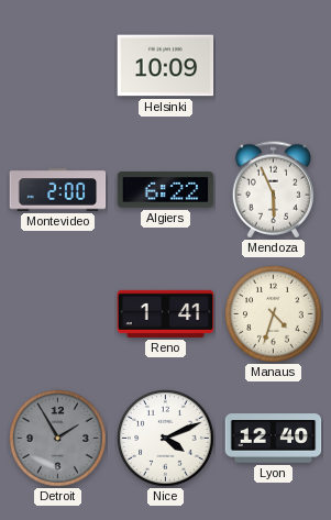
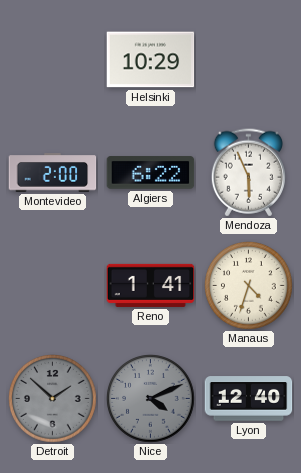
Helsinki: 10:09 -> 10:29
Detroit: 1:55 -> 1:52
Nice dial: white -> grey
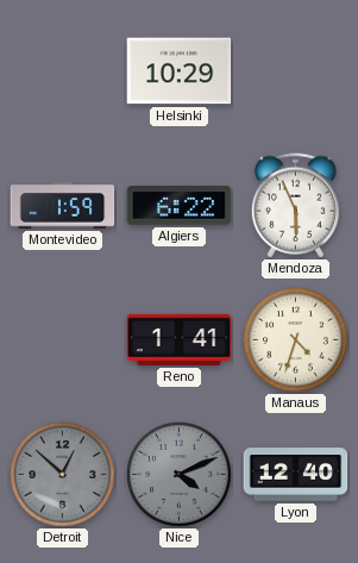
Montevideo: 2:00 -> 1:59
Detroit: 1:52 -> 12:52
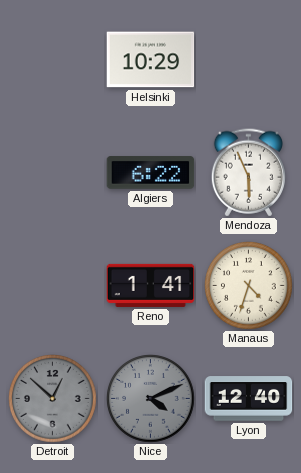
Montevideo: 1:59 -> none
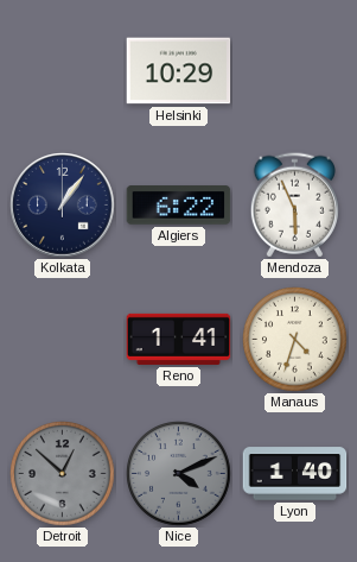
Kolkata: none -> 1:06
Lyon: 12:40 -> 1:40
